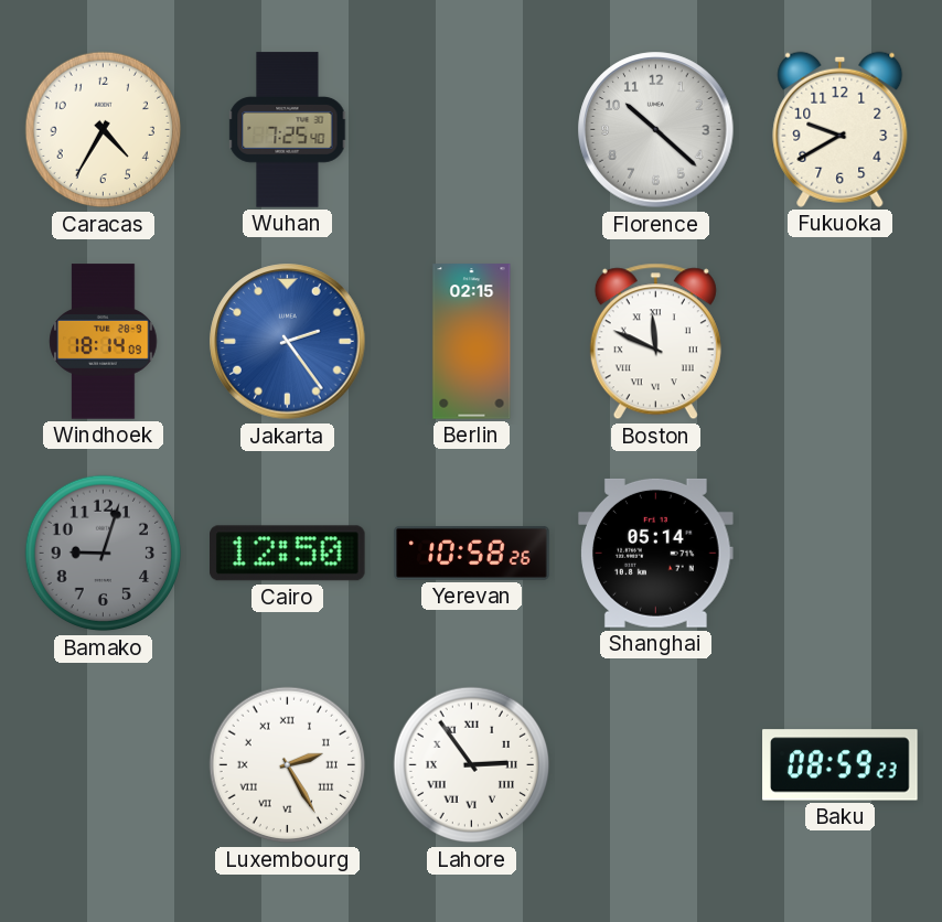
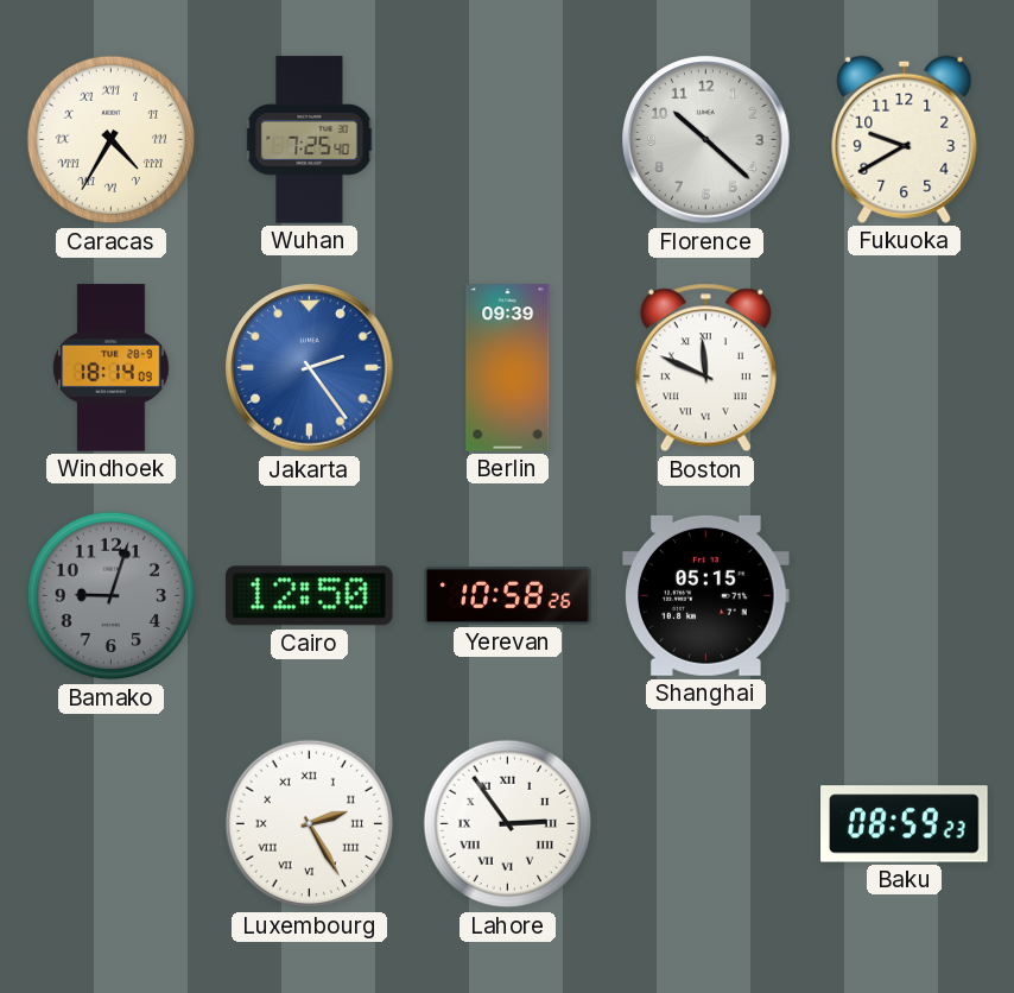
Caracas numerals: Arabic -> Roman
Berlin: 02:15 -> 09:39
Shanghai: 05:14 -> 05:15
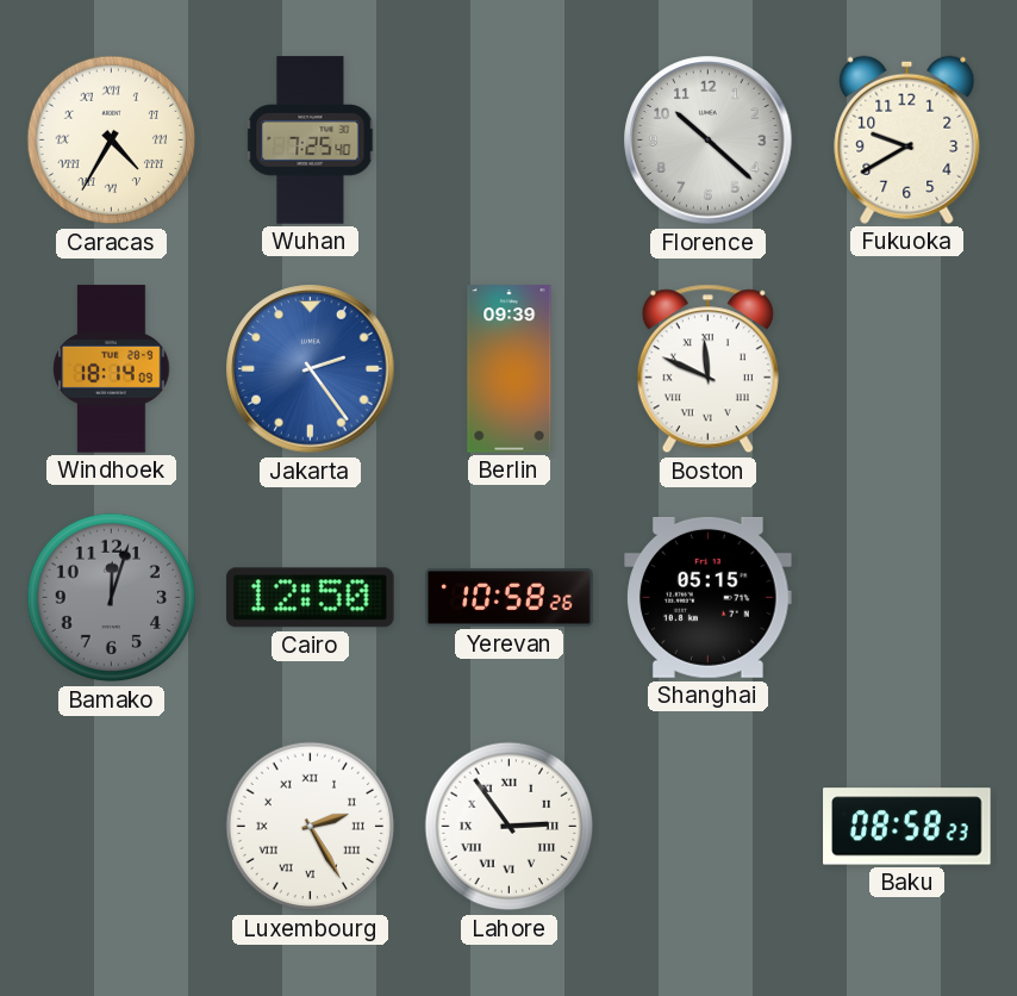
Bamako: 9:03 -> 12:03
Baku: 08:59 -> 08:58
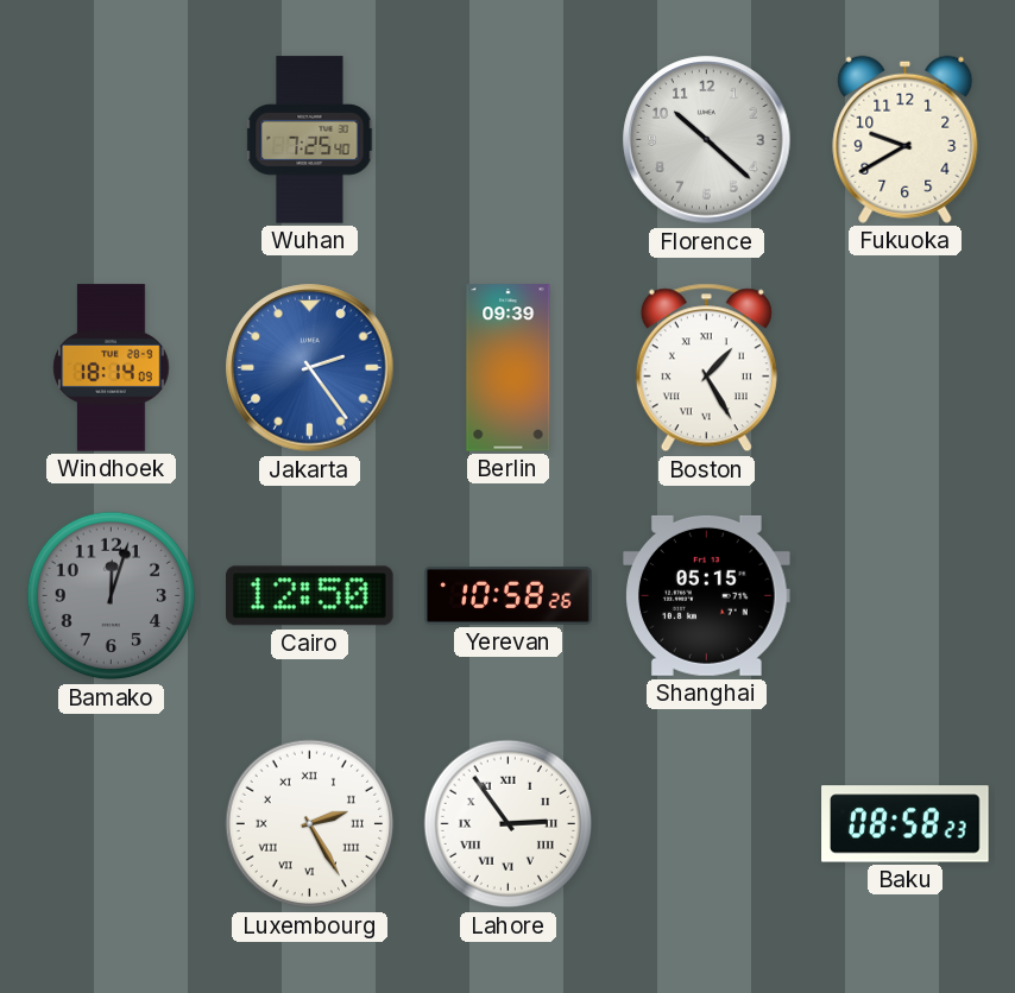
Caracas: 4:35 -> none
Boston: 11:49 -> 1:25
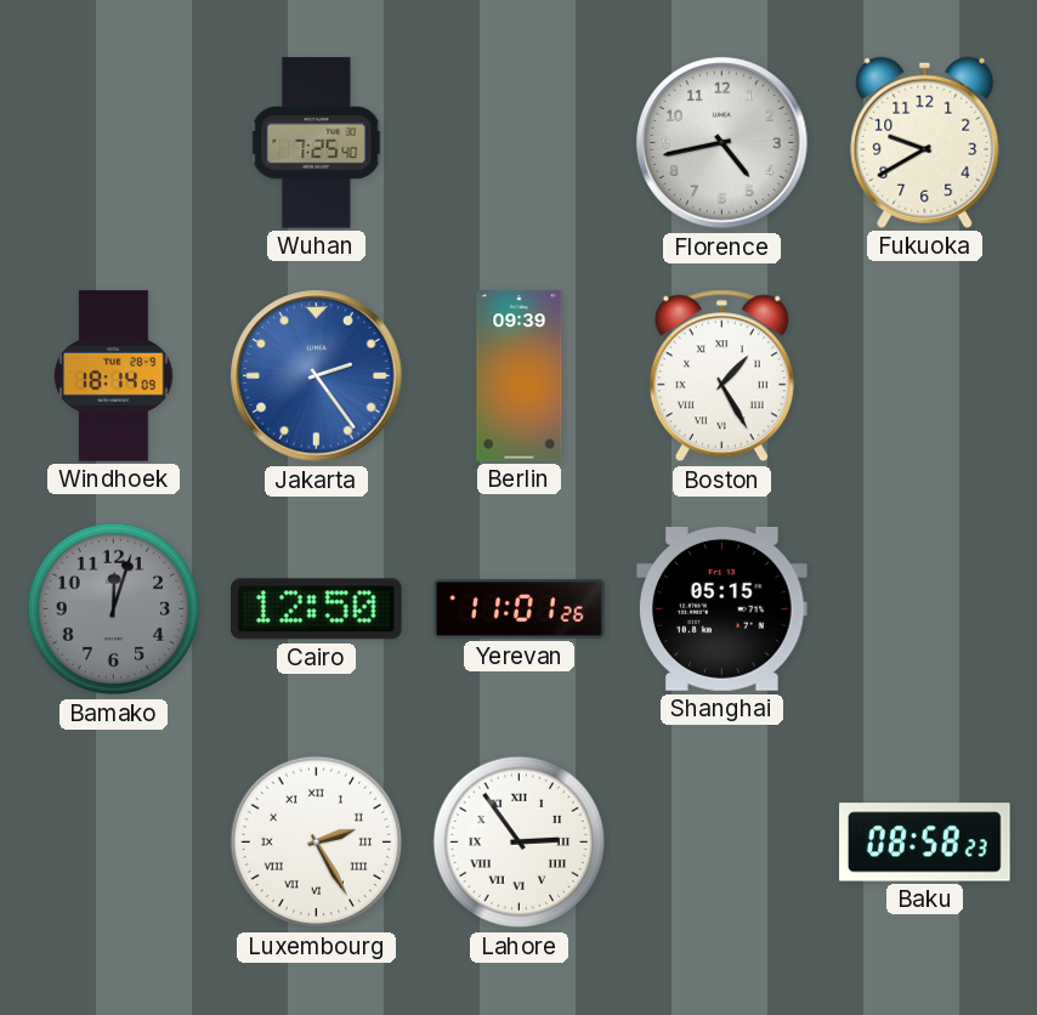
Florence: 10:22 -> 4:43
Yerevan: 10:58 -> 11:01
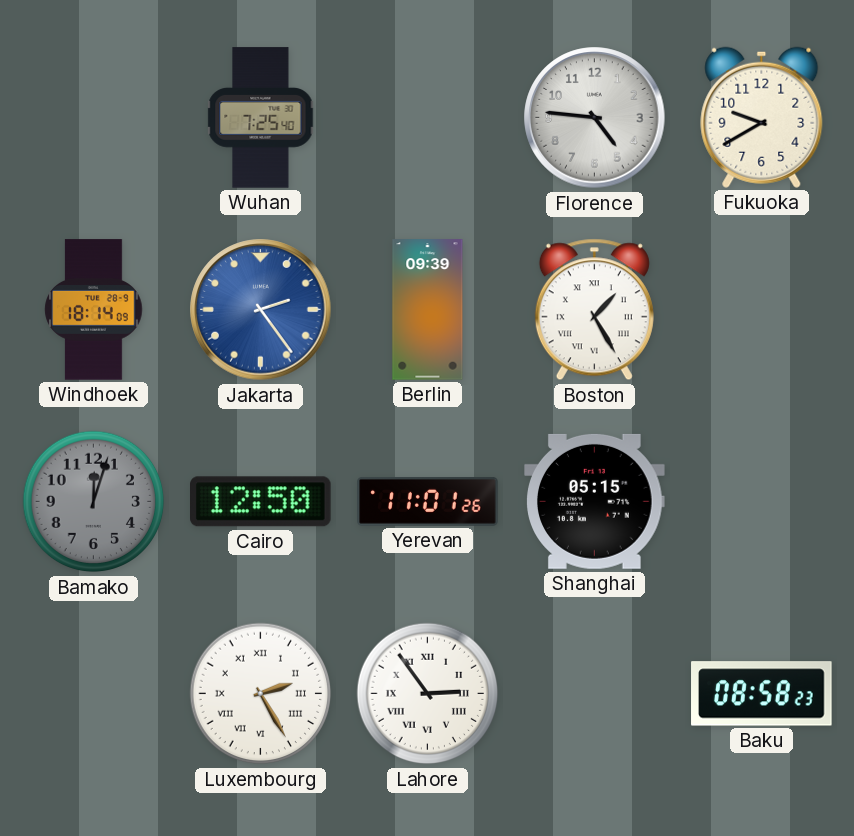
Florence: 4:43 -> 4:46
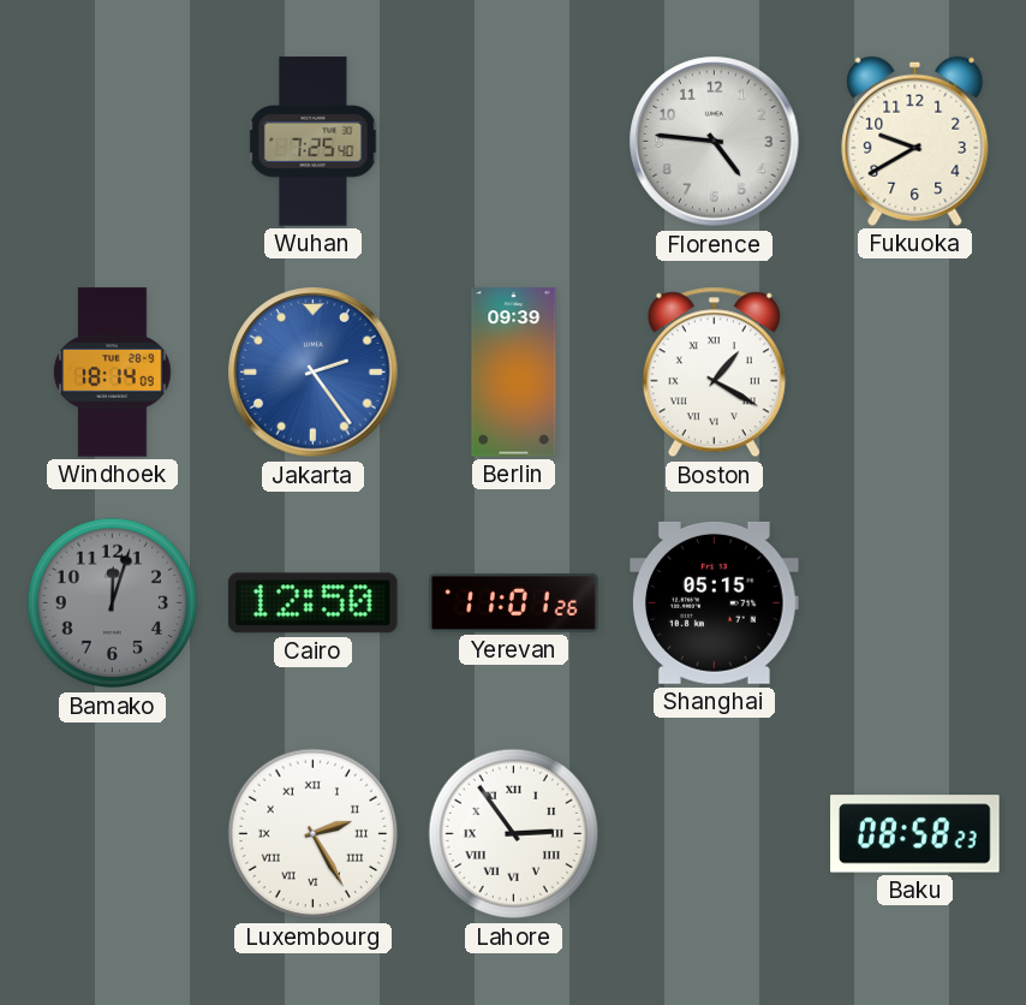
Boston: 1:25 -> 1:20
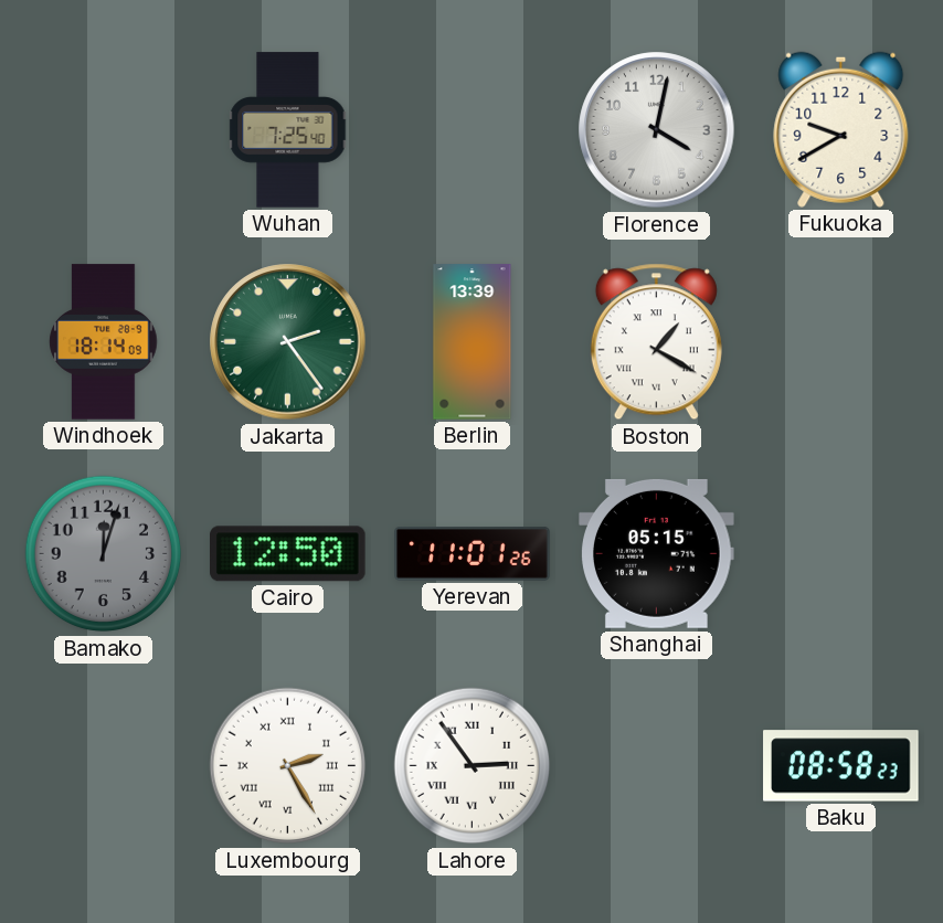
Florence: 4:46 -> 4:02
Jakarta dial: blue -> green
Berlin: 09:39 -> 13:39
